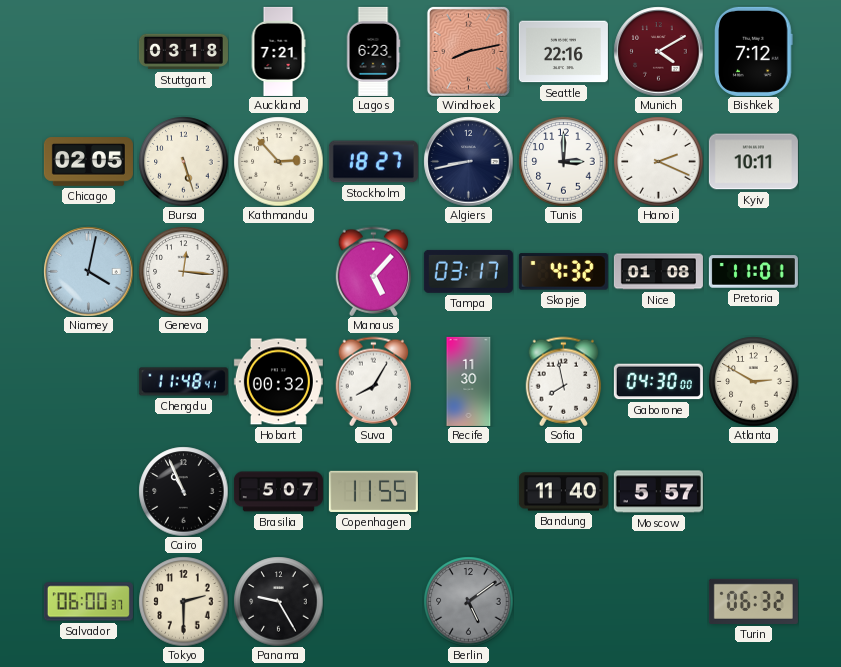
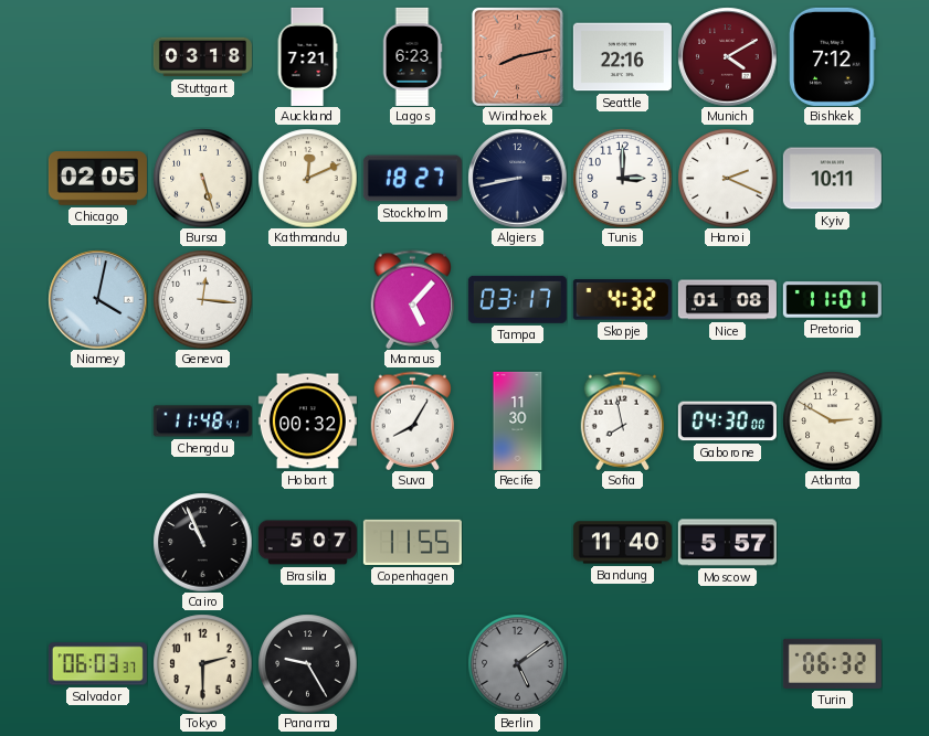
Kathmandu: 2:53 -> 12:11
Salvador: 06:00 -> 06:03
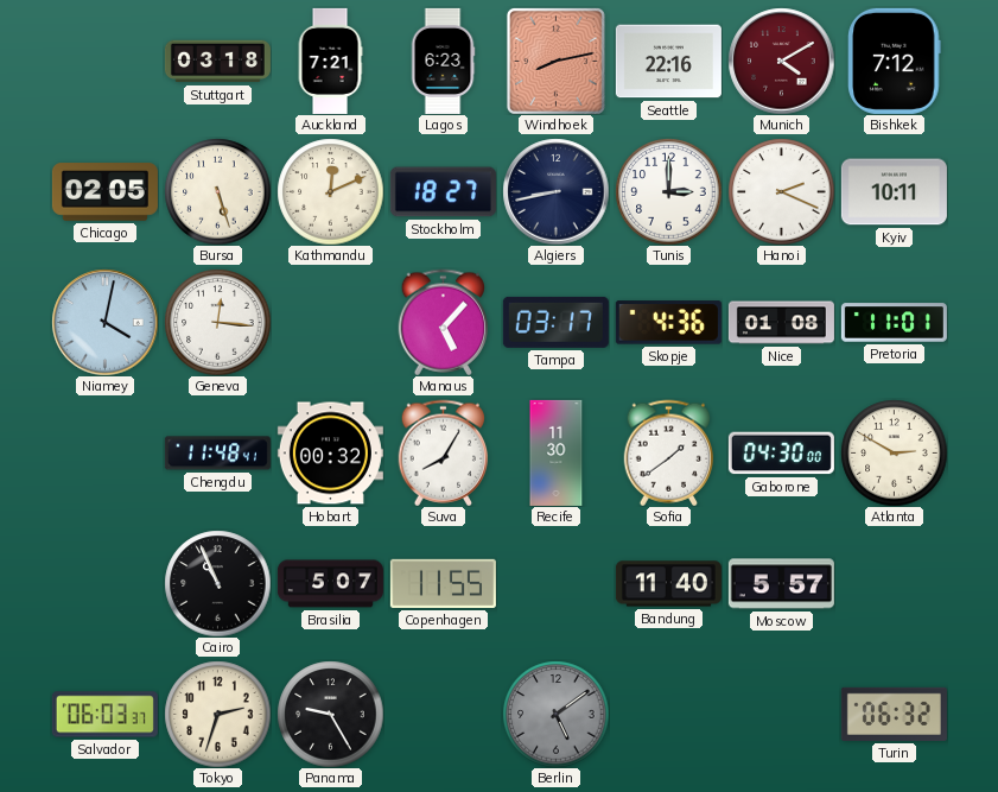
Skopje: 4:32 -> 4:36
Sofia: 7:58 -> 1:39
Tokyo: 2:30 -> 2:33
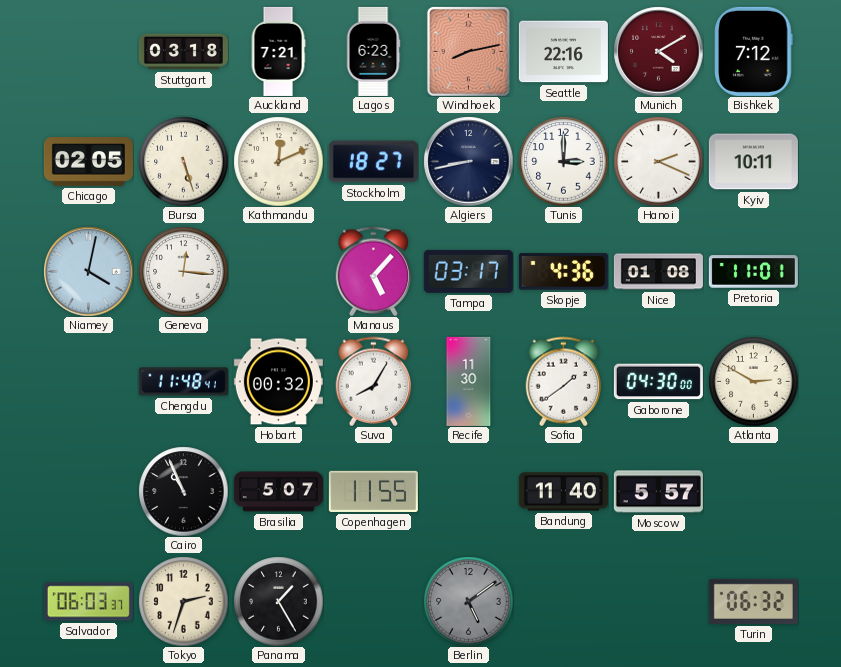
Panama: 9:25 -> 1:25
